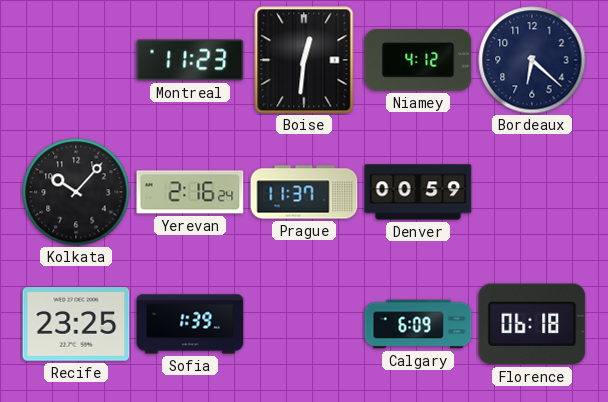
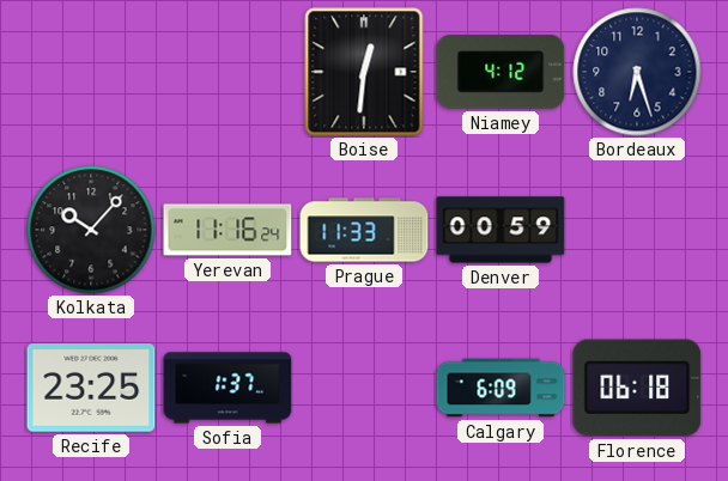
Montreal: 11:23 -> none
Bordeaux: 6:22 -> 6:27
Yerevan: 2:16 -> 11:16
Prague: 11:37 -> 11:33
Sofia: 1:39 -> 1:37
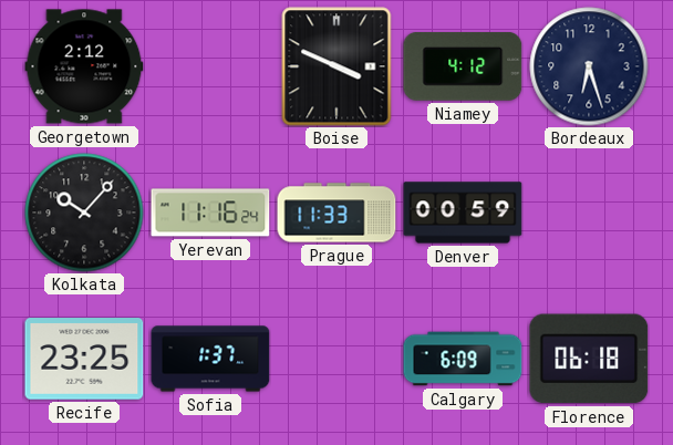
Georgetown: none -> 2:12
Boise: 12:31 -> 3:49
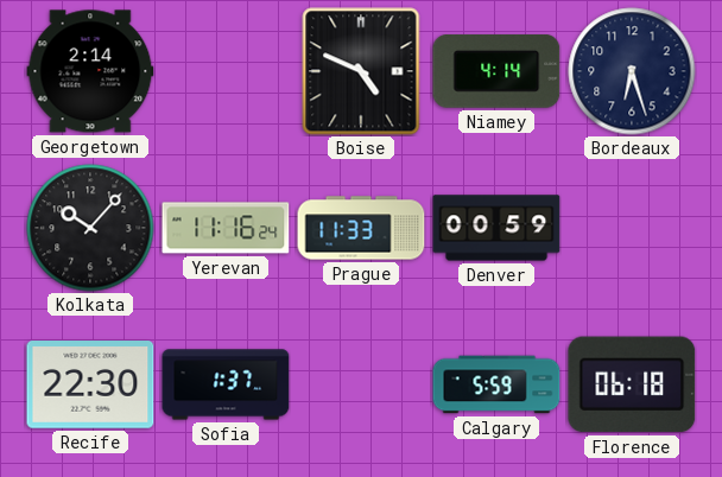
Georgetown: 2:12 -> 2:14
Boise: 3:49 -> 4:49
Niamey: 4:12 -> 4:14
Recife: 23:25 -> 22:30
Calgary: 6:09 -> 5:59
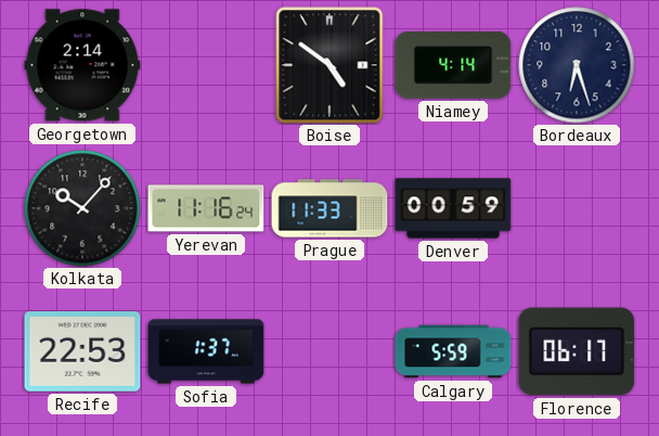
Boise: 4:49 -> 4:51
Recife: 22:30 -> 22:53
Florence: 06:18 -> 06:17
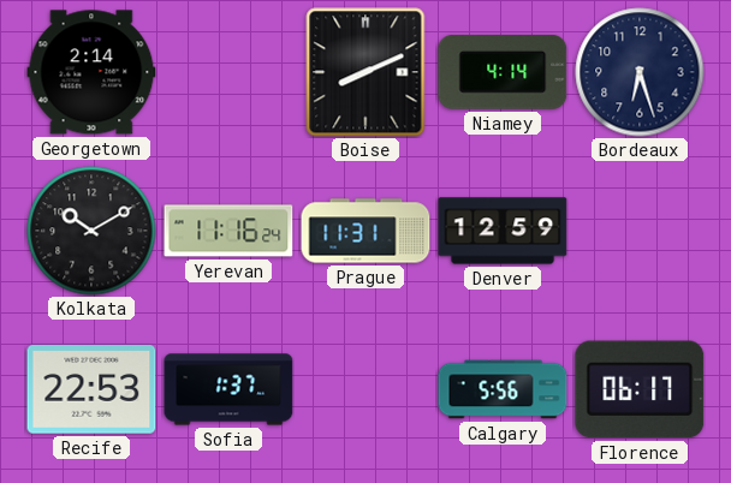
Boise: 4:51 -> 8:11
Kolkata: 10:07 -> 10:10
Prague: 11:33 -> 11:31
Denver: 00:59 -> 12:59
Calgary: 5:59 -> 5:56
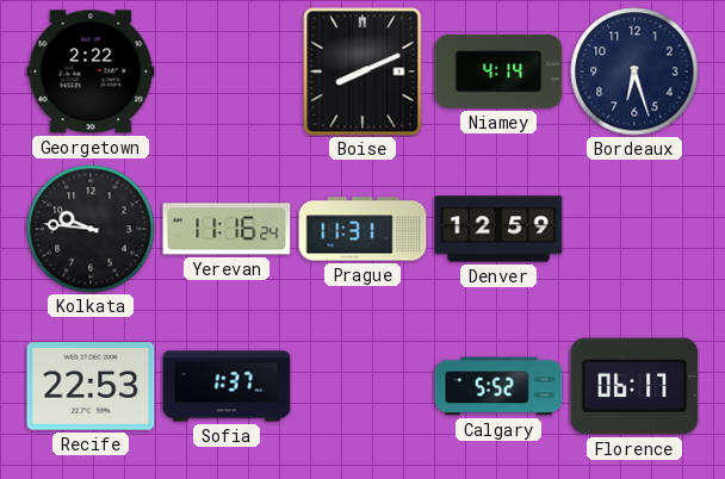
Georgetown: 2:14 -> 2:22
Kolkata: 10:10 -> 9:46
Calgary: 5:56 -> 5:52
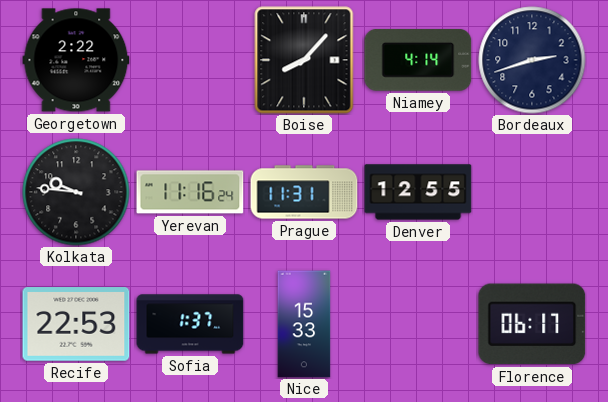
Boise: 8:11 -> 8:07
Bordeaux: 6:27 -> 2:42
Denver: 12:59 -> 12:55
Nice: none -> 15:33
Calgary: 5:52 -> none
